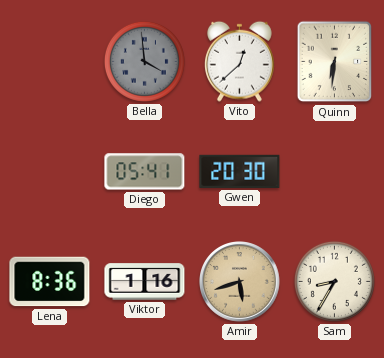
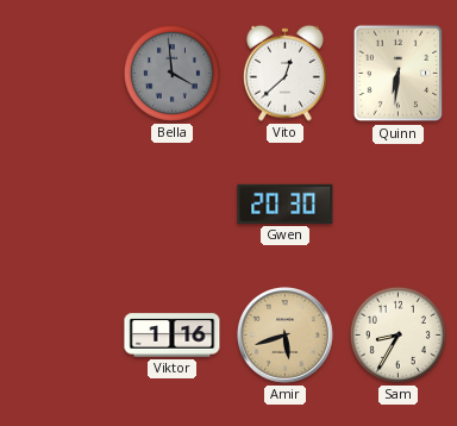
Diego: 05:41 -> none
Lena: 8:36 -> none
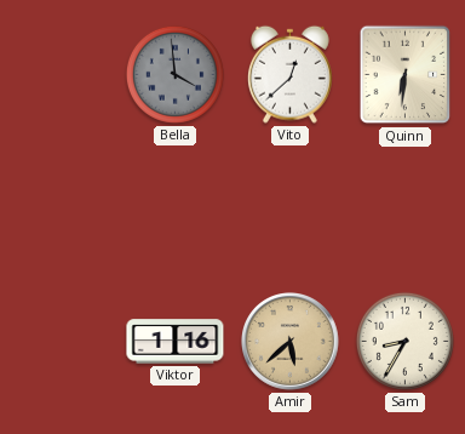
Gwen: 20:30 -> none
Amir: 5:42 -> 5:38
